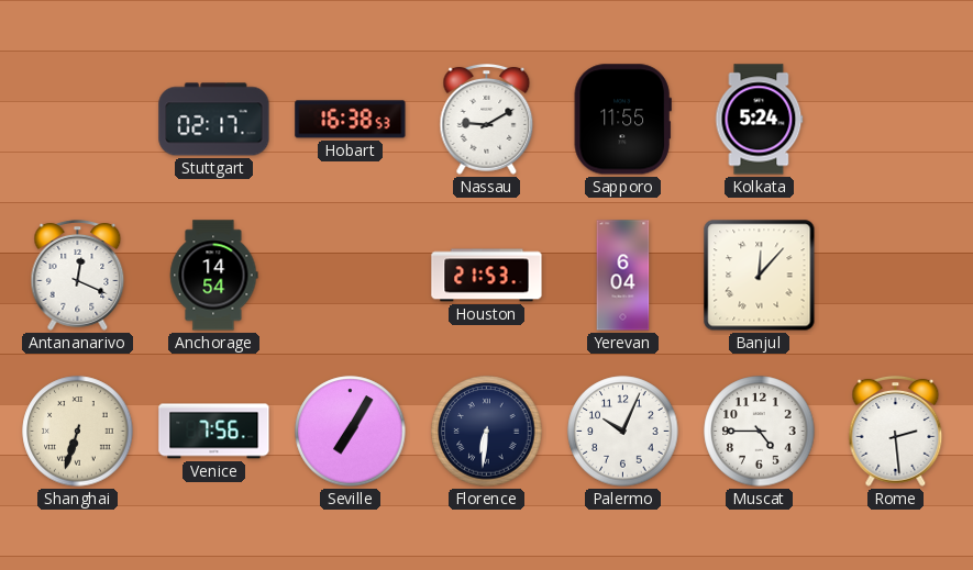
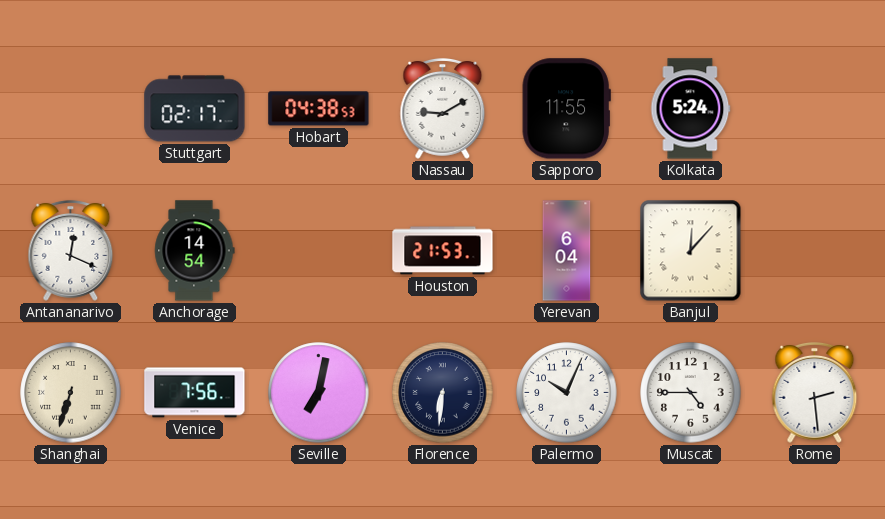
Hobart: 16:38 -> 04:38
Seville: 7:05 -> 7:02
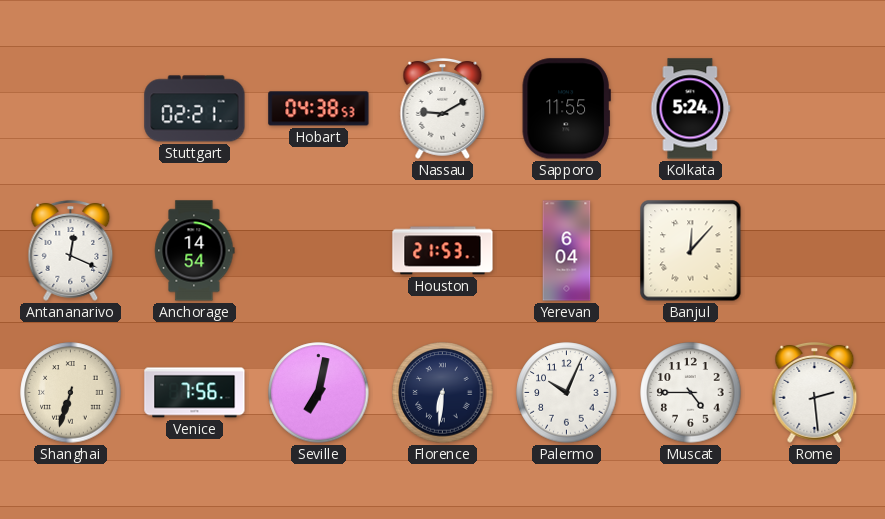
Stuttgart: 02:17 -> 02:21
